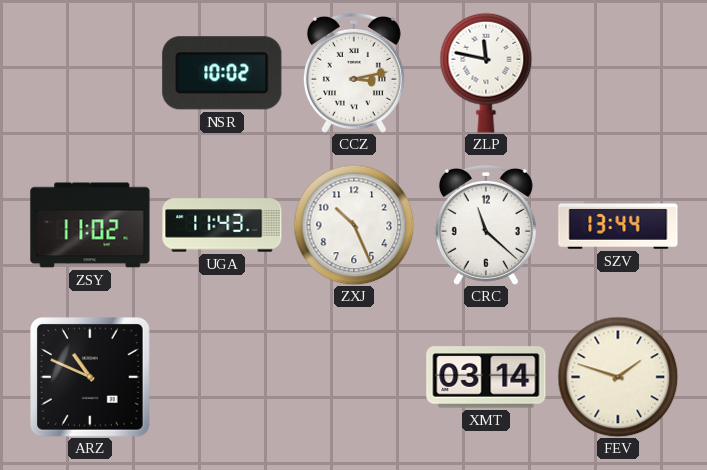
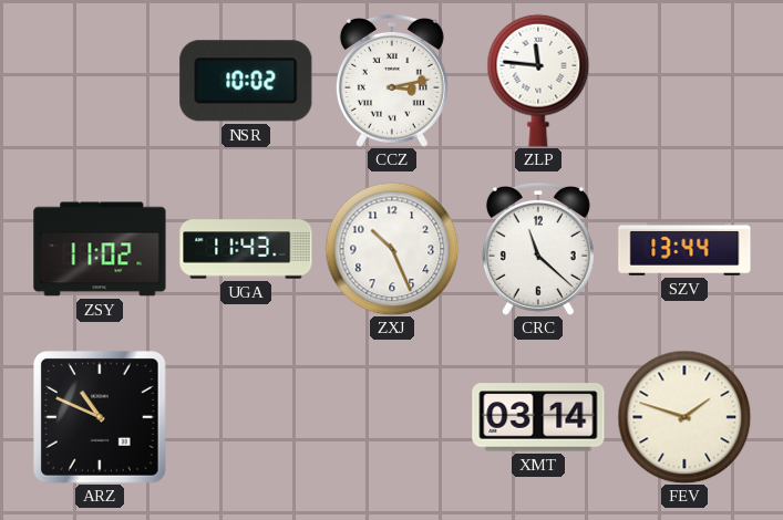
ZLP: 11:47 -> 11:46
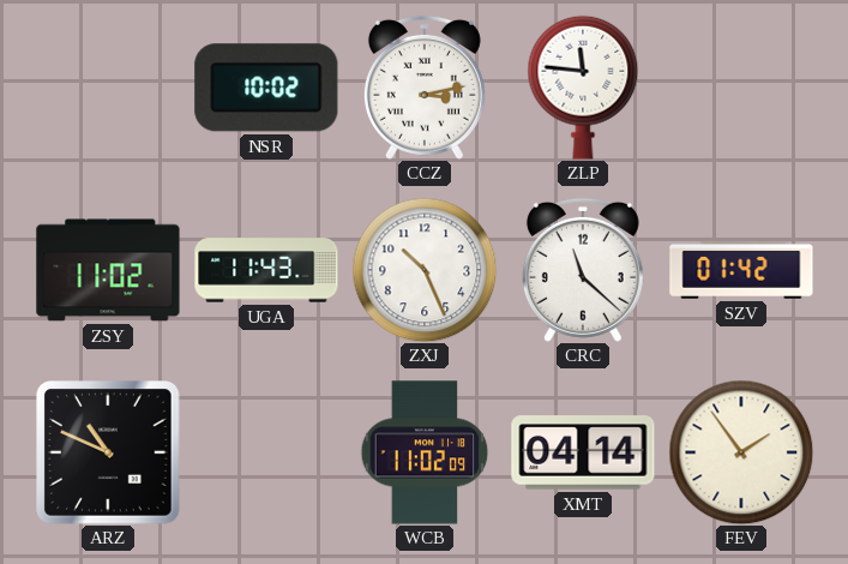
SZV: 13:44 -> 01:42
WCB: none -> 11:02
XMT: 03:14 -> 04:14
FEV: 1:48 -> 1:54
